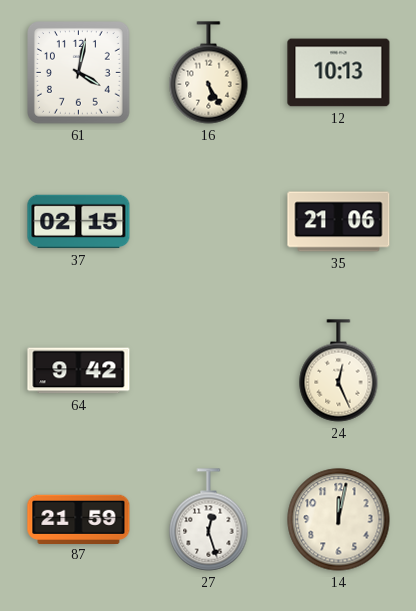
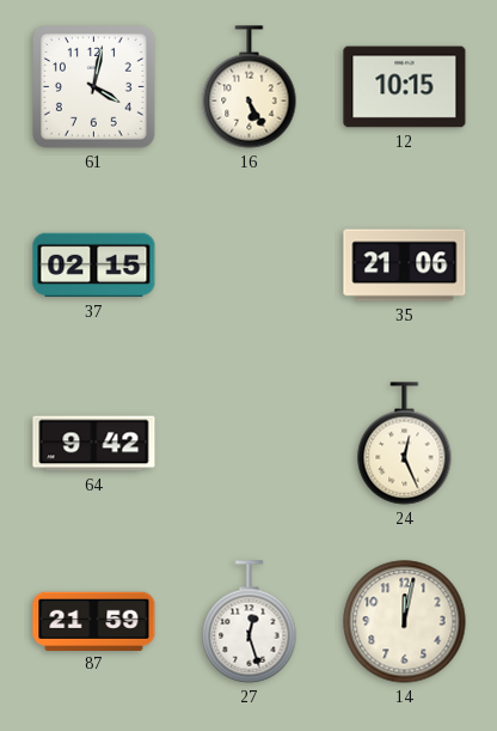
12: 10:13 -> 10:15
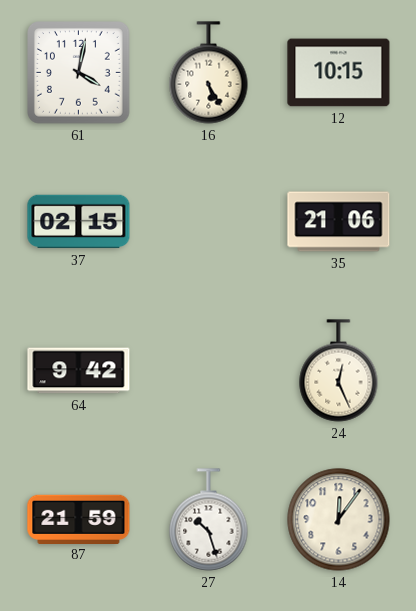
27: 12:27 -> 10:27
14: 12:02 -> 12:06
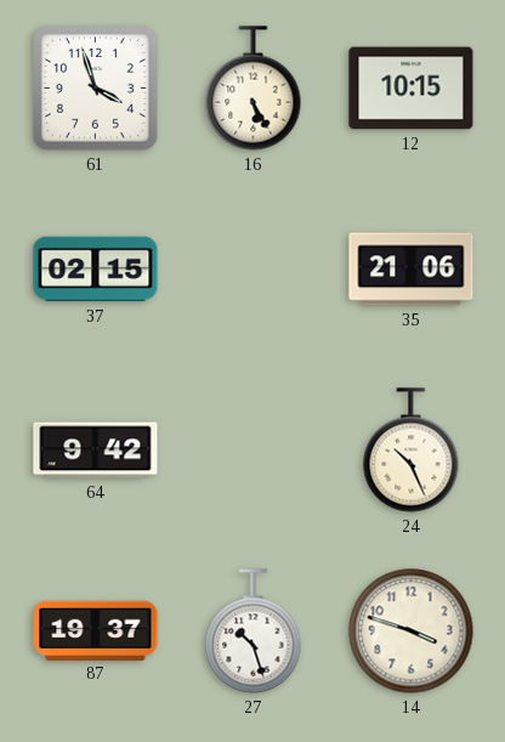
61: 4:02 -> 3:57
24: 12:26 -> 10:26
87: 21:59 -> 19:37
14: 12:06 -> 3:48
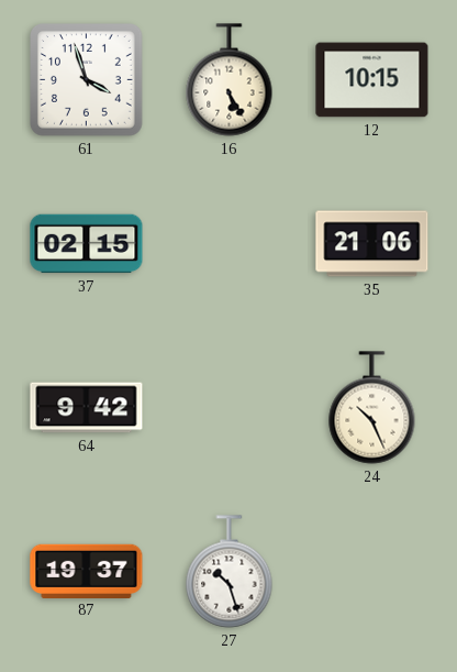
14: 3:48 -> none
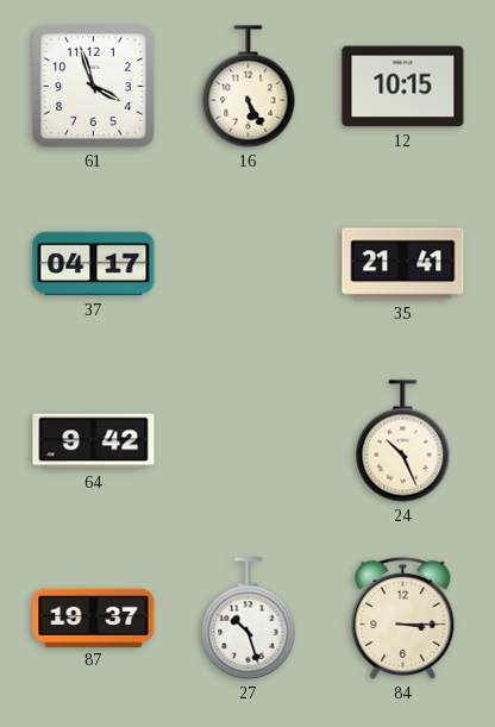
37: 02:15 -> 04:17
35: 21:06 -> 21:41
84: none -> 3:15
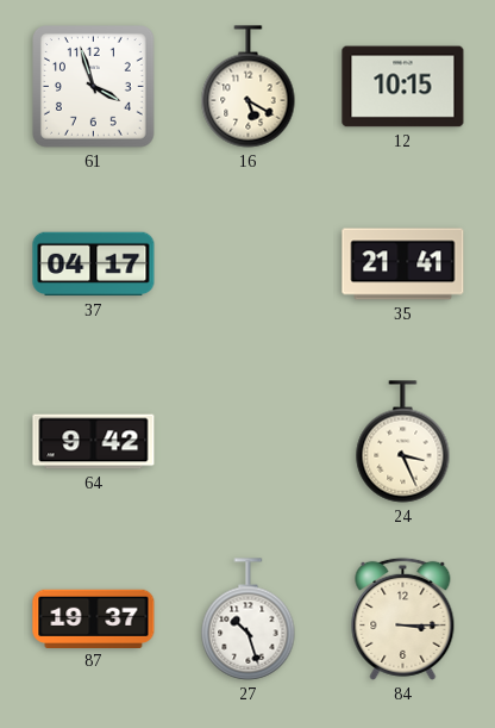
16: 5:25 -> 5:20
24: 10:26 -> 3:26
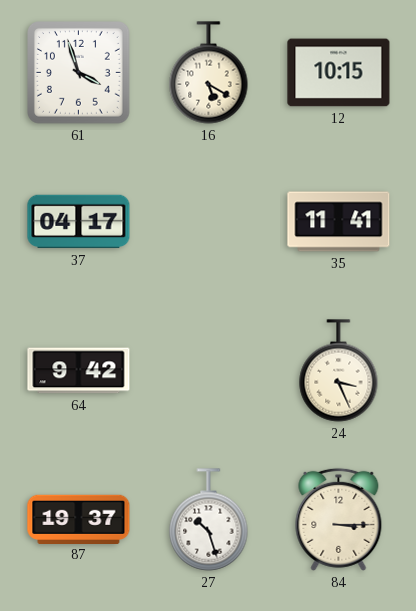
35: 21:41 -> 11:41
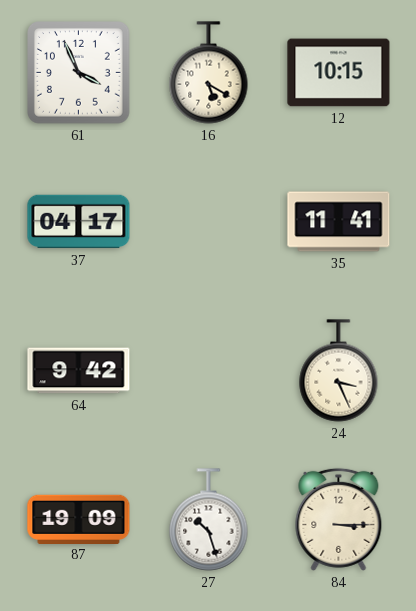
61: 3:57 -> 3:56
87: 19:37 -> 19:09
